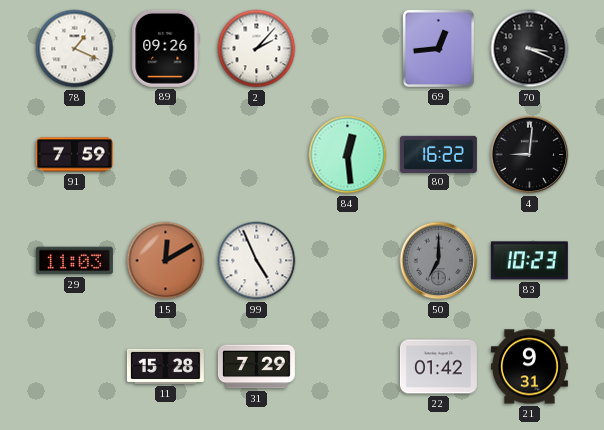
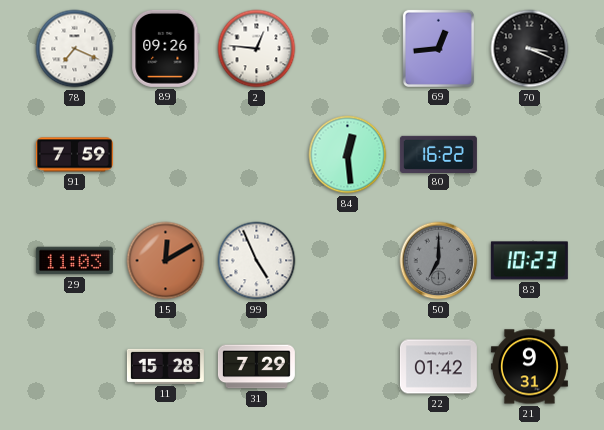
78: 1:19 -> 7:19
2: 2:07 -> 12:46
4: 9:01 -> none
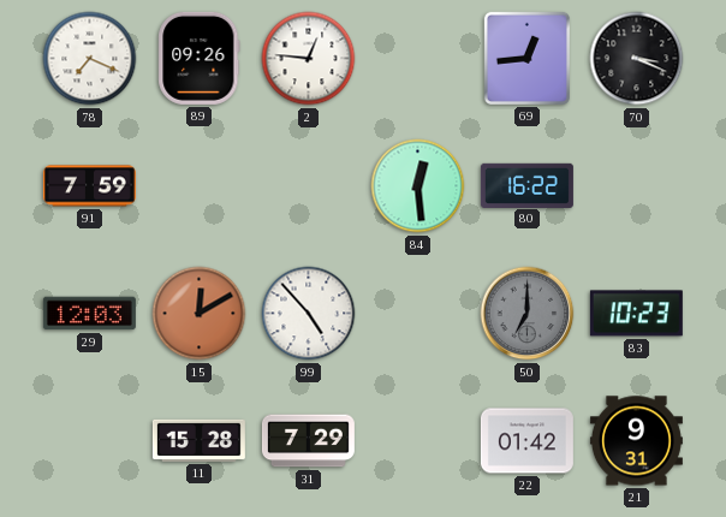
29: 11:03 -> 12:03
99: 4:56 -> 4:53
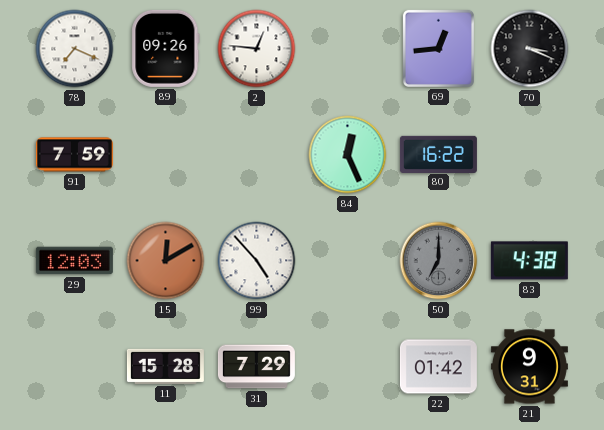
84: 12:29 -> 12:26
83: 10:23 -> 4:38
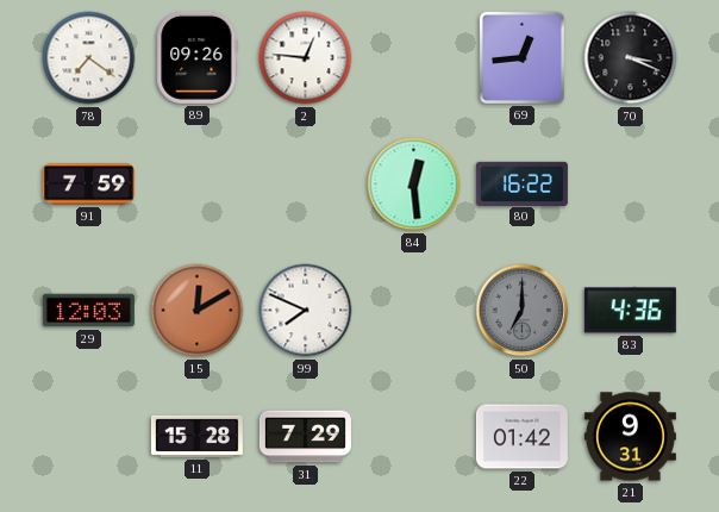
78: 7:19 -> 7:21
84: 12:26 -> 12:29
99: 4:53 -> 7:49
83: 4:38 -> 4:36
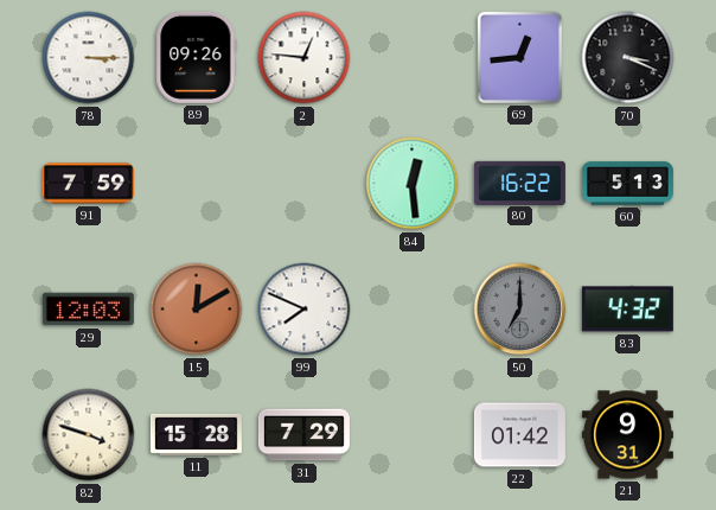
78: 7:21 -> 3:15
60: none -> 5:13
83: 4:36 -> 4:32
82: none -> 3:48
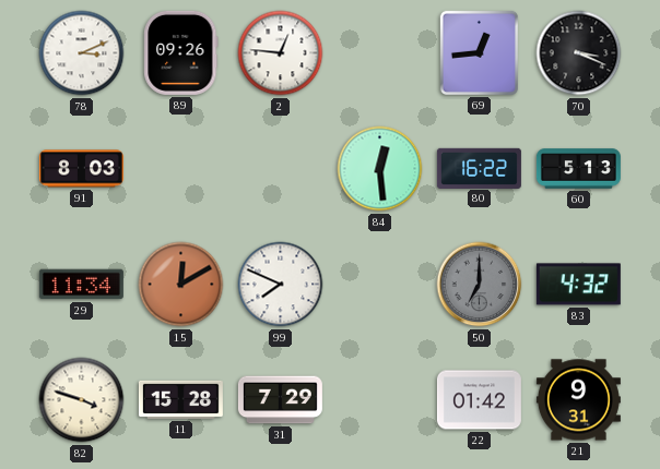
78: 3:15 -> 3:11
91: 7:59 -> 8:03
29: 12:03 -> 11:34
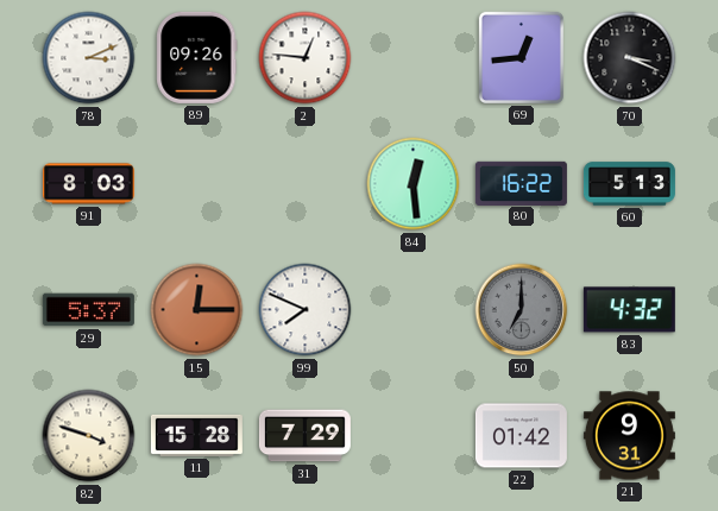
29: 11:34 -> 5:37
15: 12:10 -> 12:15
